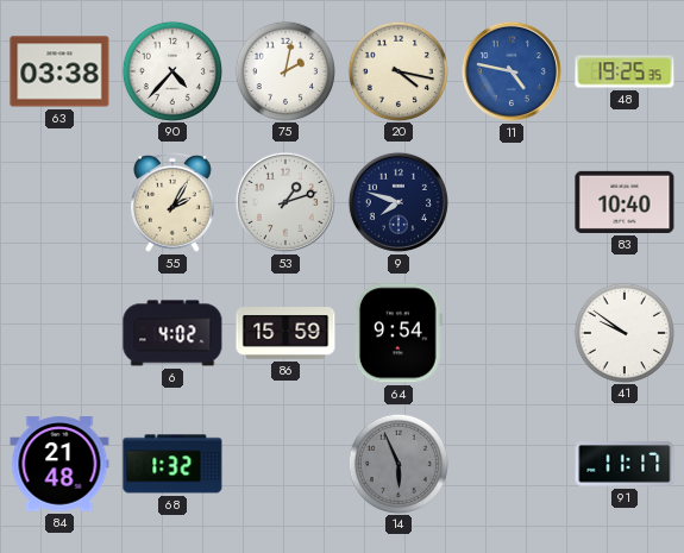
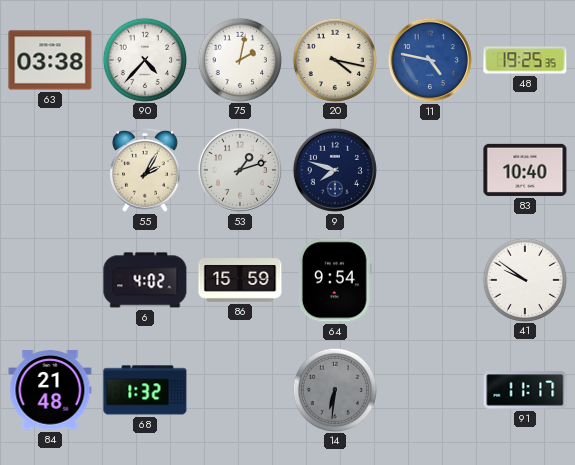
14: 5:56 -> 6:31
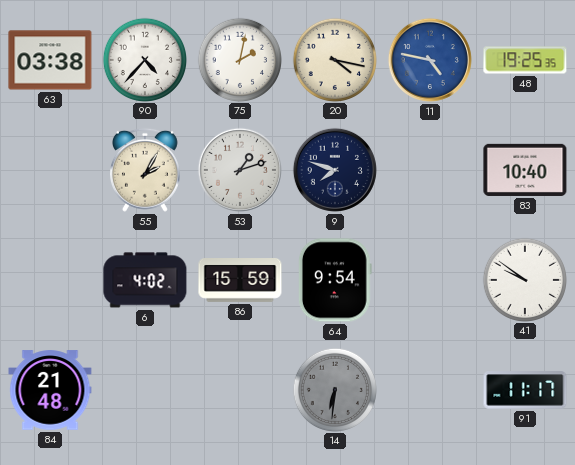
68: 1:32 -> none
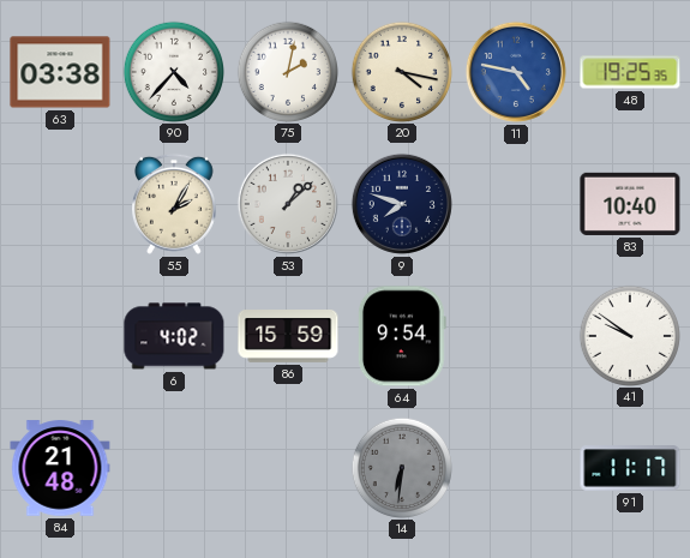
53: 1:12 -> 1:08
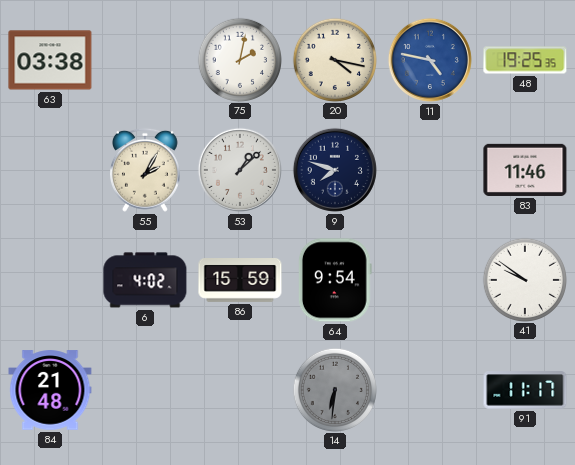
90: 4:37 -> none
83: 10:40 -> 11:46
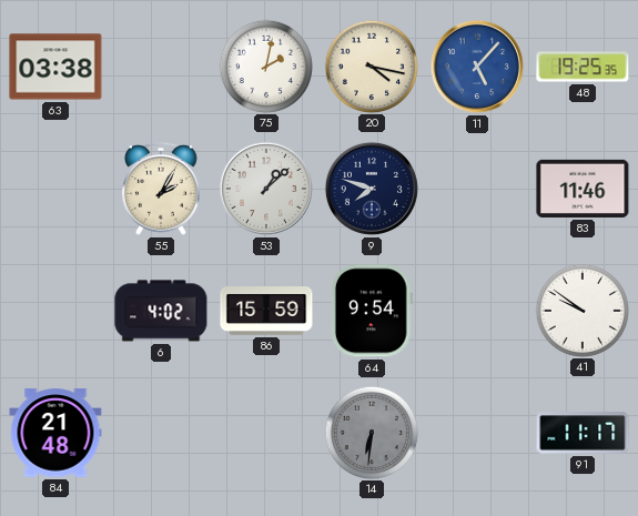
11: 4:47 -> 5:07
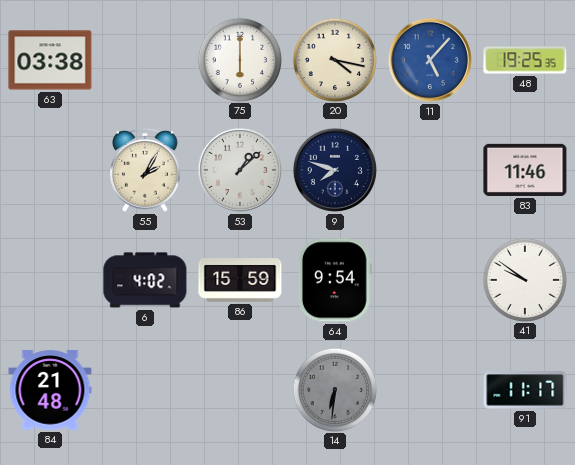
75: 2:02 -> 6:00
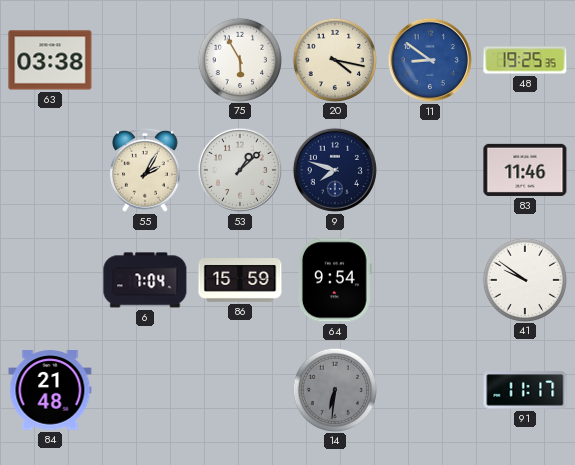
75: 6:00 -> 5:55
11: 5:07 -> 8:51
6: 4:02 -> 7:04
